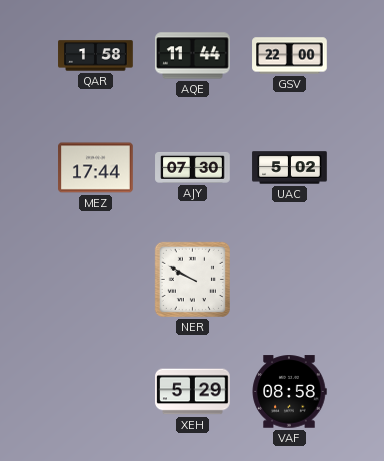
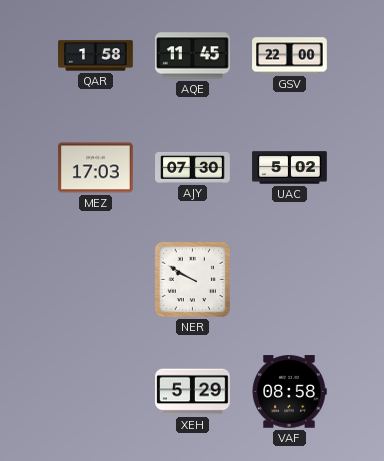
AQE: 11:44 -> 11:45
MEZ: 17:44 -> 17:03
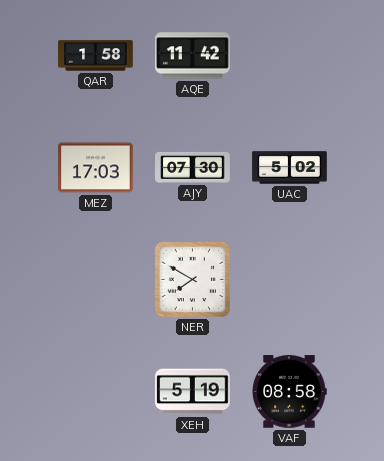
AQE: 11:45 -> 11:42
GSV: 22:00 -> none
NER: 9:50 -> 7:50
XEH: 5:29 -> 5:19
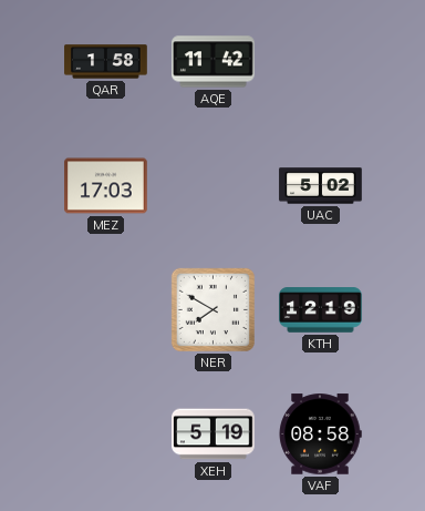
AJY: 07:30 -> none
KTH: none -> 12:19
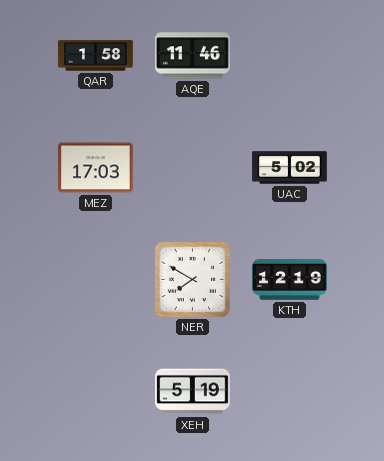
AQE: 11:42 -> 11:46
VAF: 08:58 -> none
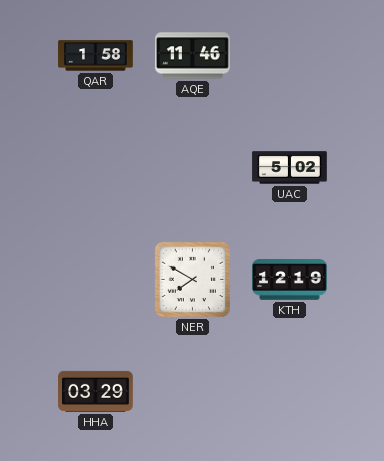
MEZ: 17:03 -> none
HHA: none -> 03:29
XEH: 5:19 -> none
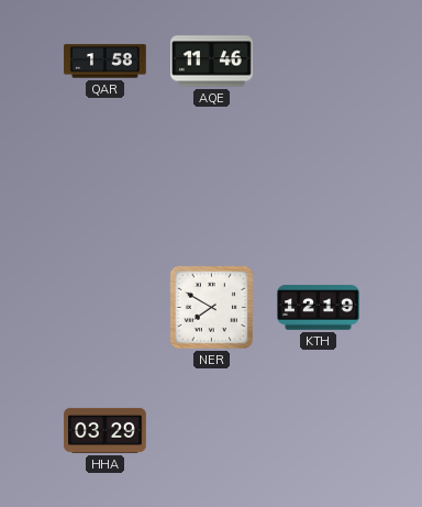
UAC: 5:02 -> none
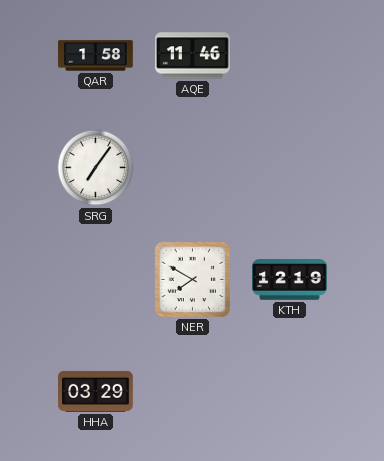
SRG: none -> 7:06
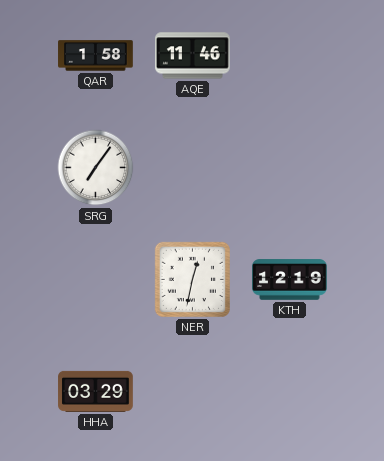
NER: 7:50 -> 12:32
